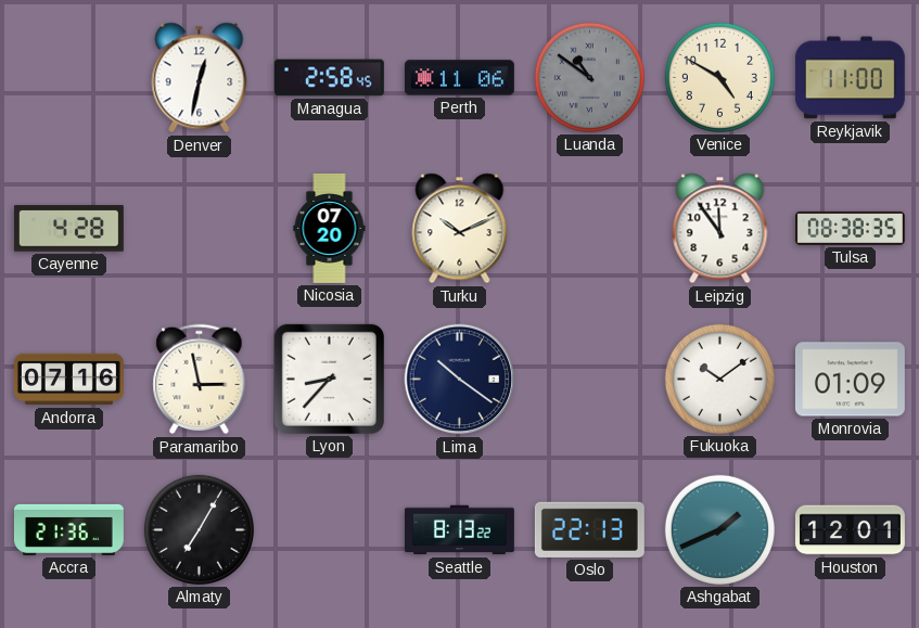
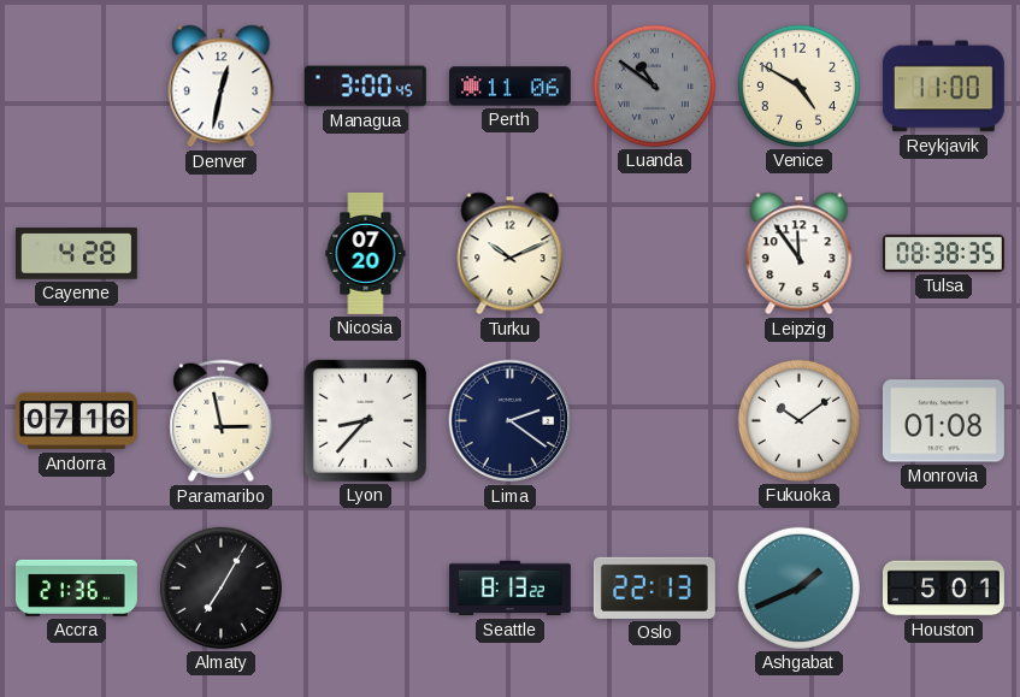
Managua: 2:58 -> 3:00
Lima: 10:21 -> 2:21
Monrovia: 01:09 -> 01:08
Houston: 12:01 -> 5:01
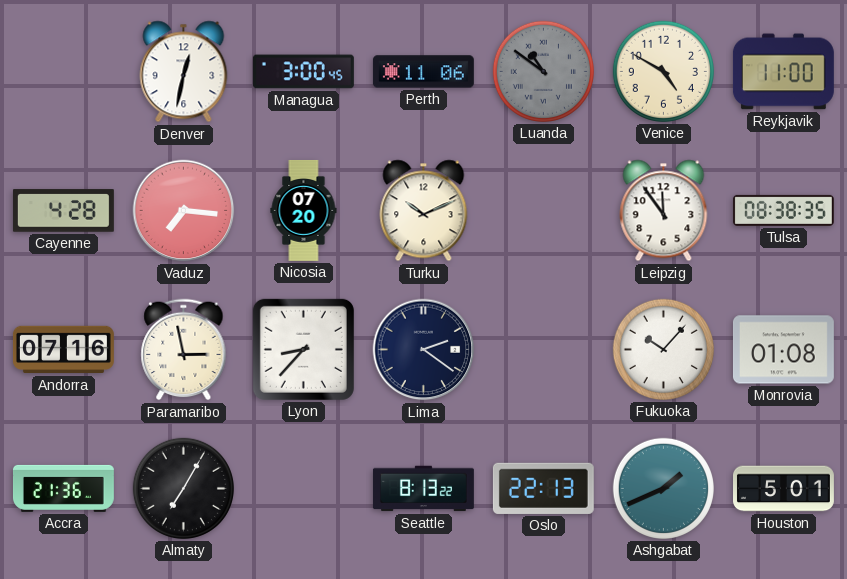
Vaduz: none -> 7:16
Fukuoka: 10:09 -> 10:07
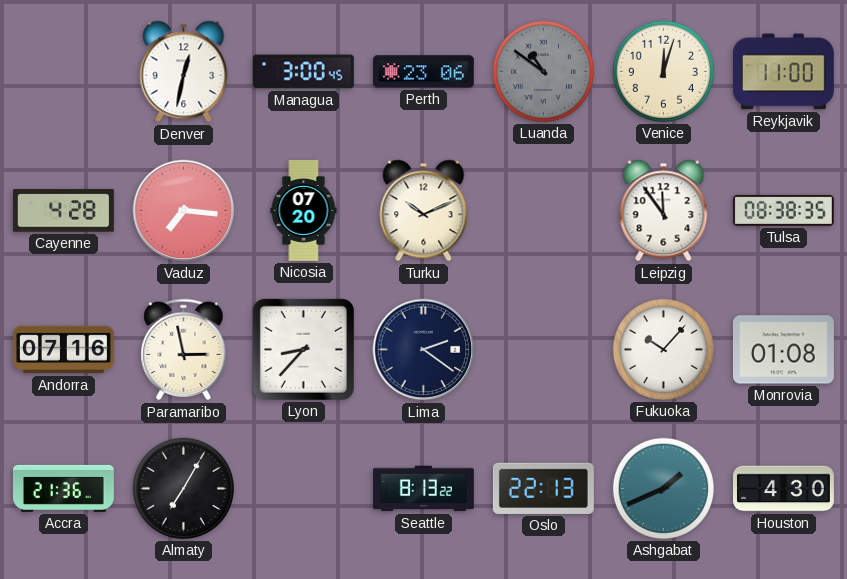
Perth: 11:06 -> 23:06
Venice: 4:50 -> 12:03
Houston: 5:01 -> 4:30
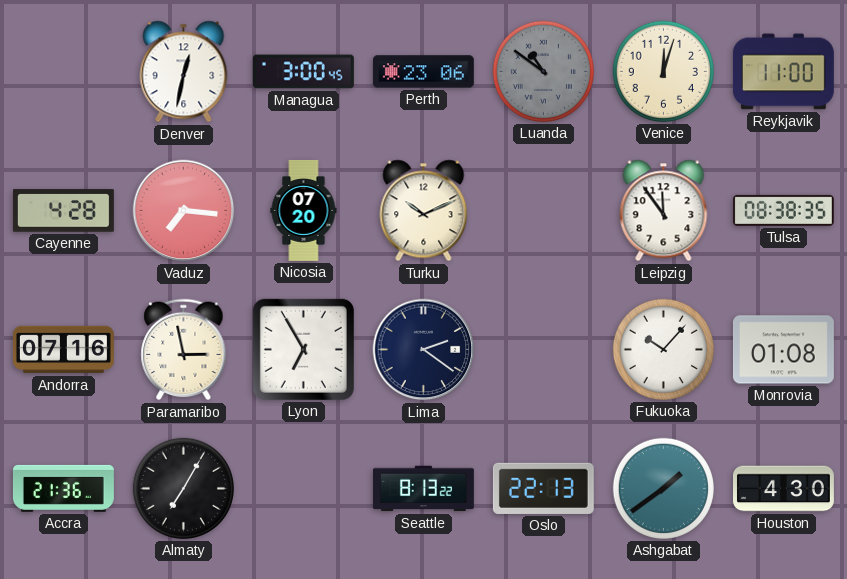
Lyon: 8:37 -> 6:55
Ashgabat: 1:41 -> 1:39
